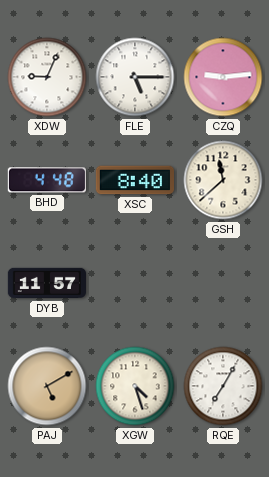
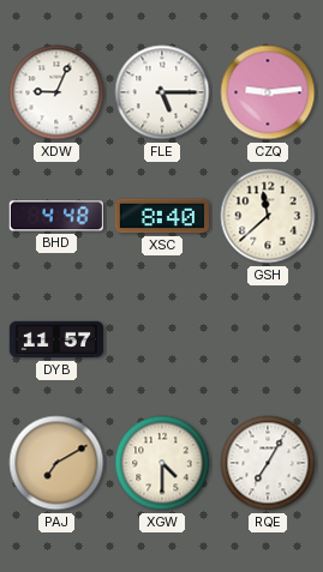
PAJ: 5:10 -> 7:10
XGW: 4:27 -> 4:30
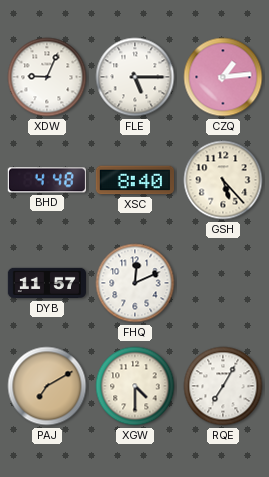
CZQ: 9:14 -> 1:14
GSH: 11:38 -> 5:23
FHQ: none -> 12:11
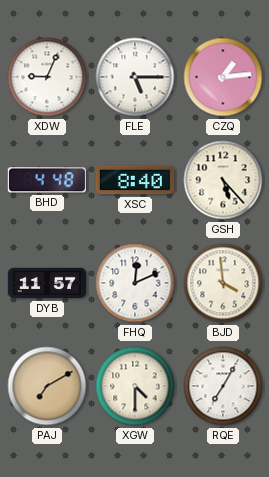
BJD: none -> 3:59
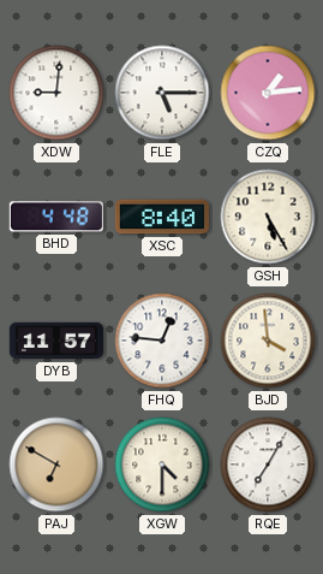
XDW: 9:04 -> 9:01
GSH: 5:23 -> 5:25
FHQ: 12:11 -> 12:46
PAJ: 7:10 -> 6:50
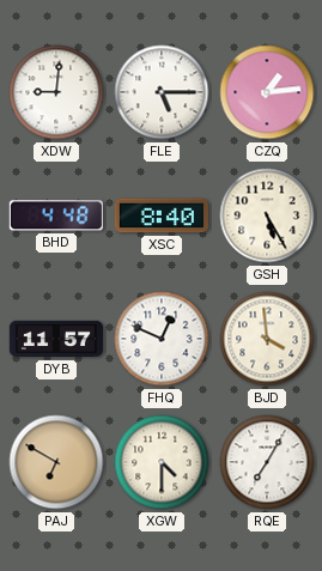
FHQ: 12:46 -> 12:49
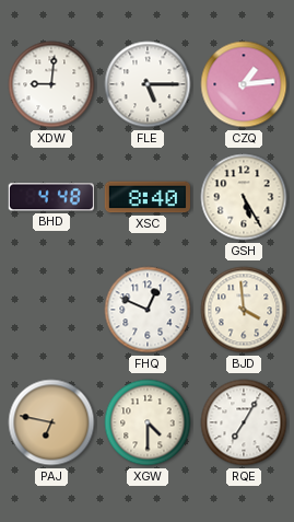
DYB: 11:57 -> none
PAJ: 6:50 -> 6:47
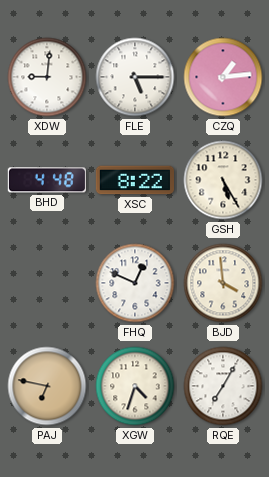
XSC: 8:40 -> 8:22
XGW: 4:30 -> 4:33
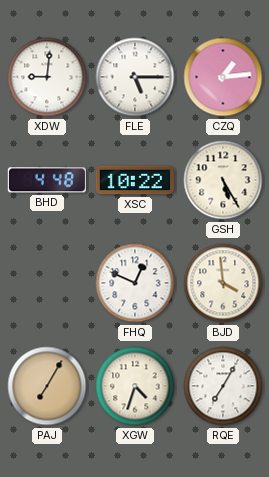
XSC: 8:22 -> 10:22
PAJ: 6:47 -> 7:05
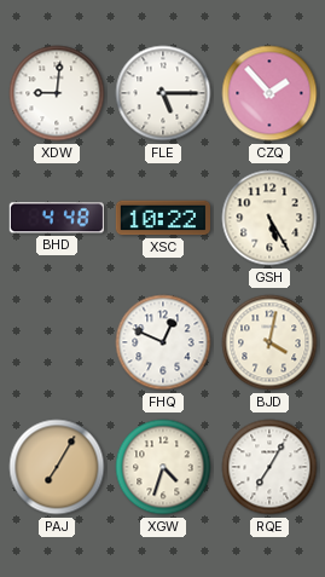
CZQ: 1:14 -> 1:53
BJD: 3:59 -> 4:02
